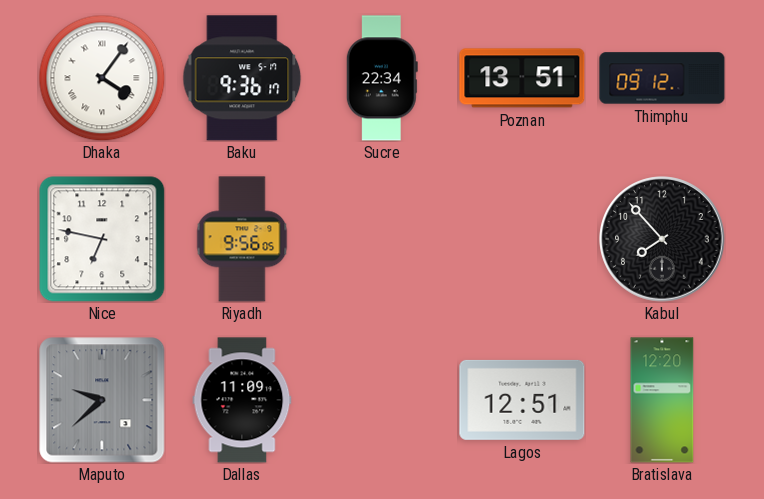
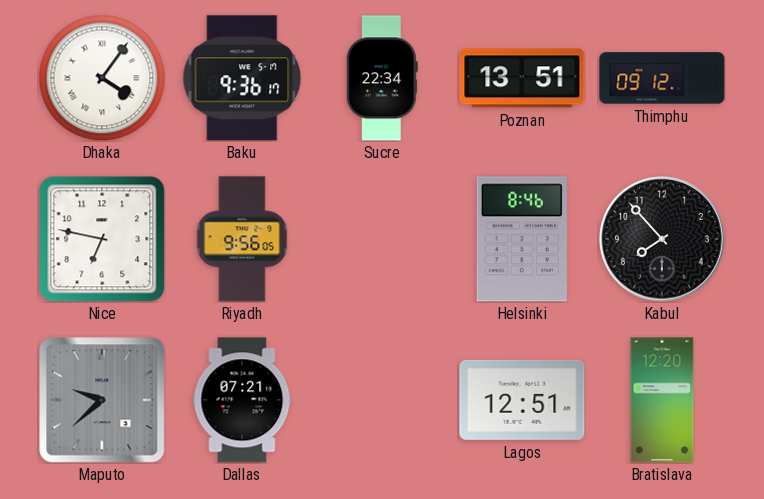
Helsinki: none -> 8:46
Dallas: 11:09 -> 07:21
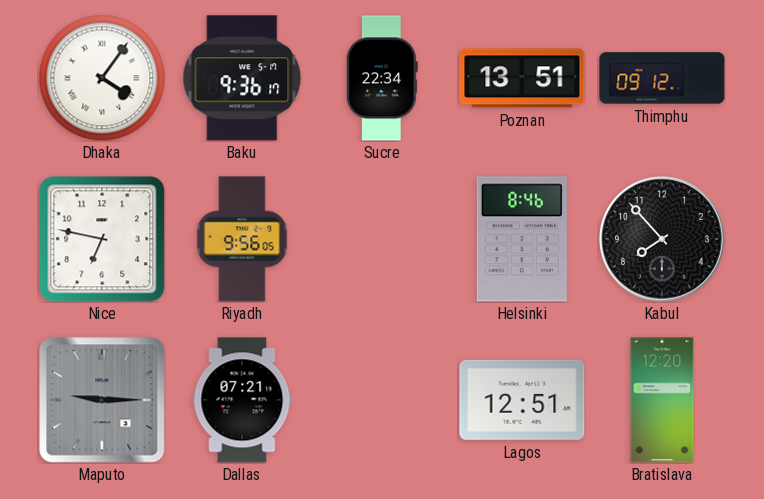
Maputo: 9:38 -> 9:15
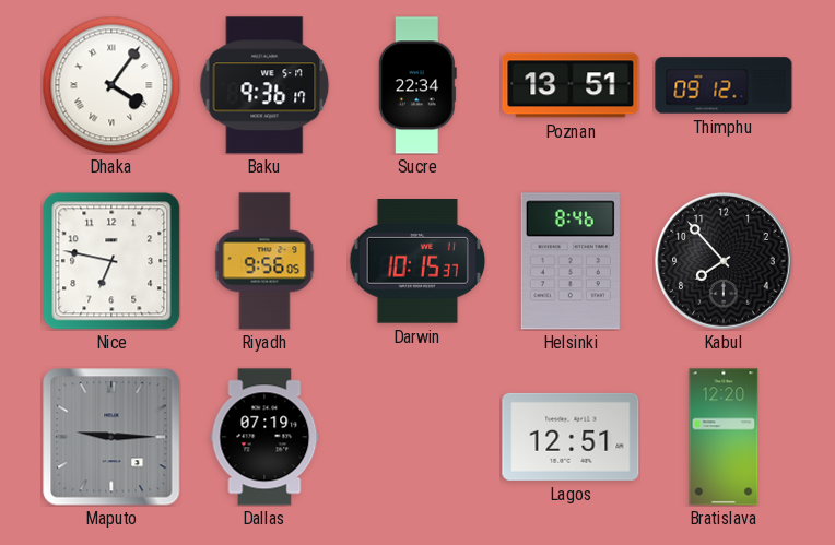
Darwin: none -> 10:15
Dallas: 07:21 -> 07:19
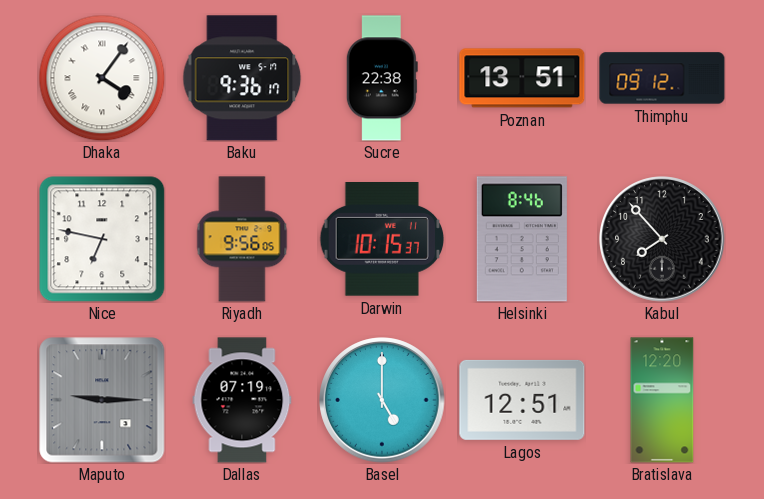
Sucre: 22:34 -> 22:38
Basel: none -> 5:00
